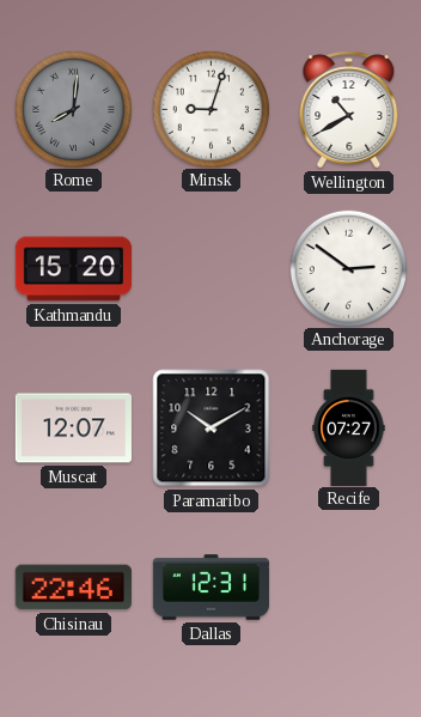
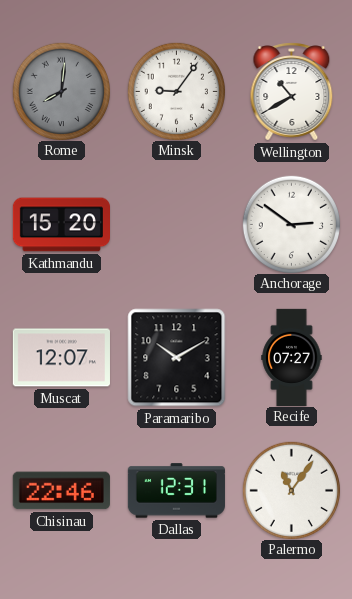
Minsk: 9:03 -> 9:06
Palermo: none -> 11:06
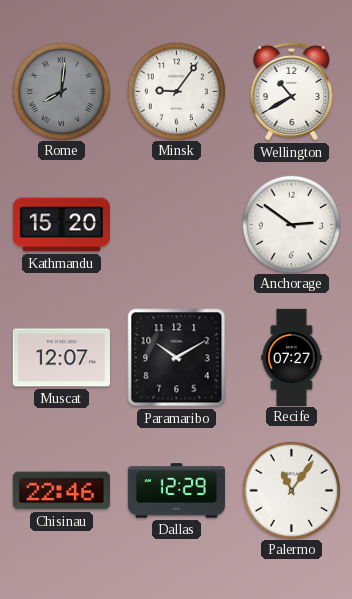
Dallas: 12:31 -> 12:29
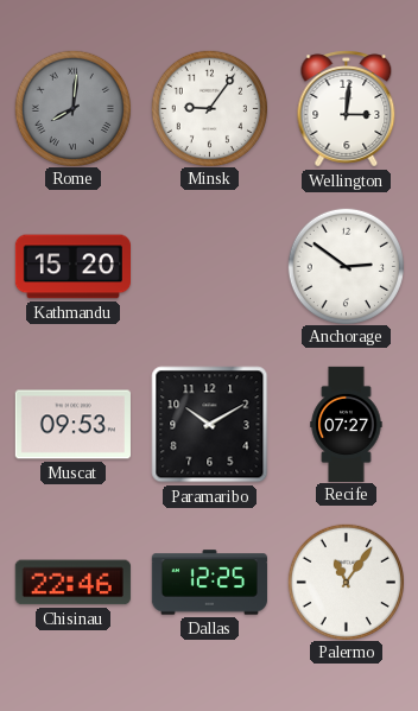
Wellington: 10:40 -> 3:01
Muscat: 12:07 -> 09:53
Dallas: 12:29 -> 12:25
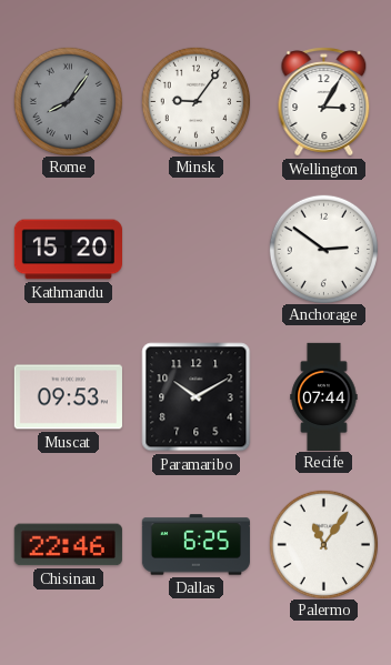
Rome: 8:01 -> 8:06
Wellington: 3:01 -> 3:05
Recife: 07:27 -> 07:44
Dallas: 12:25 -> 6:25
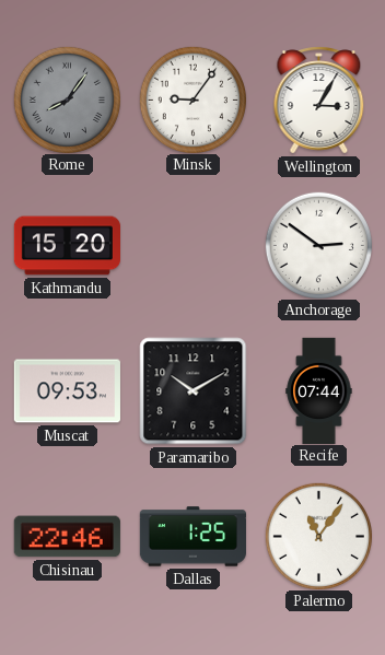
Dallas: 6:25 -> 1:25
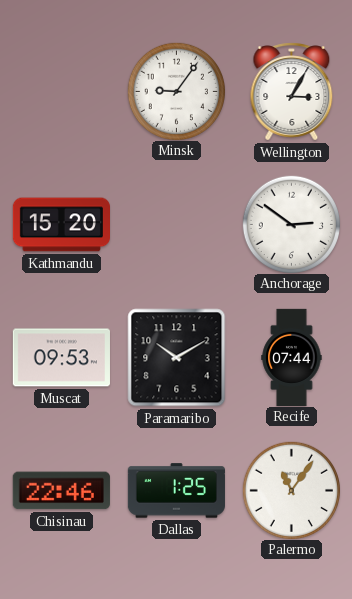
Rome: 8:06 -> none
